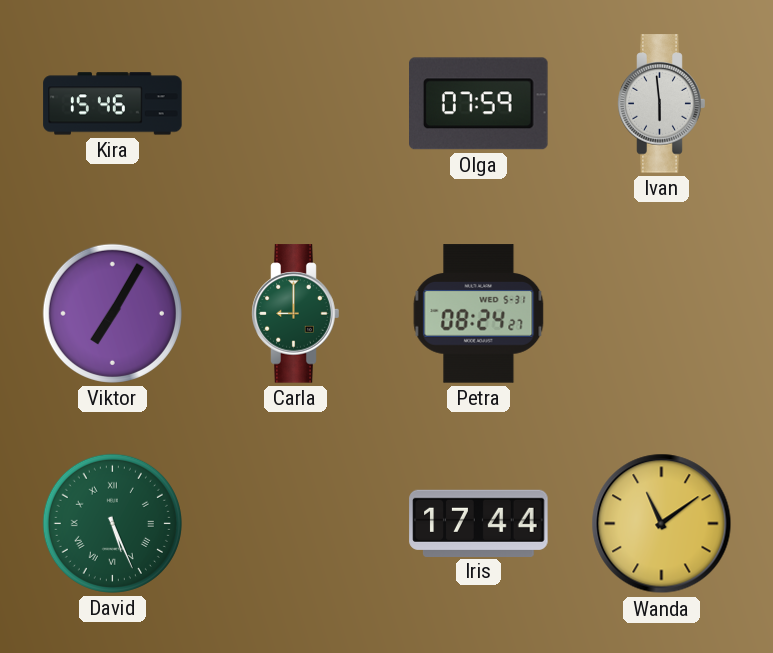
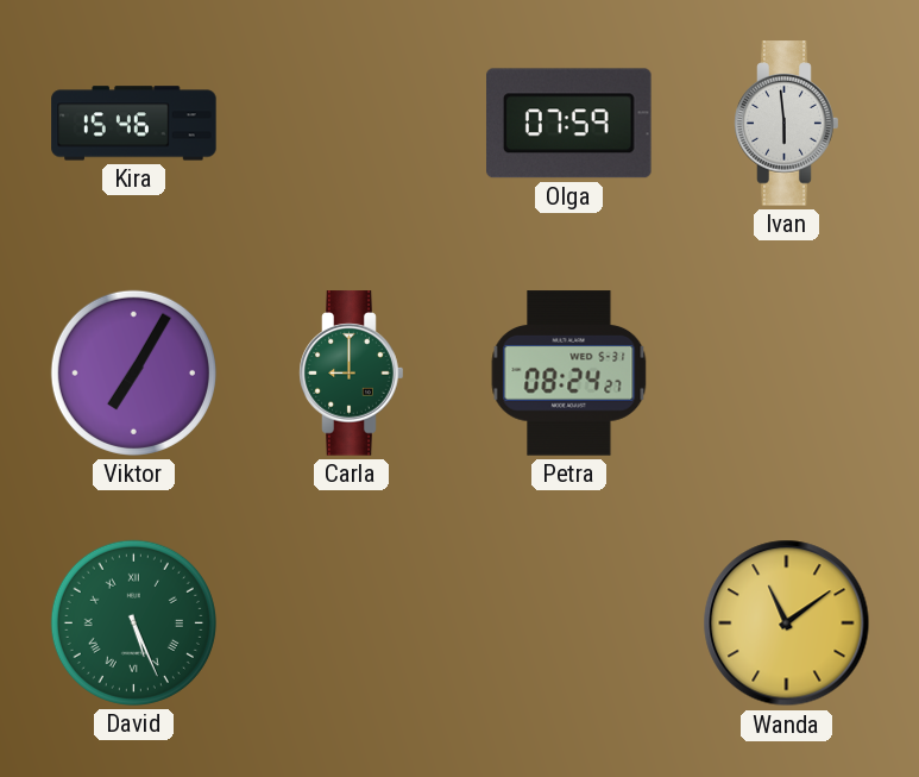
Iris: 17:44 -> none
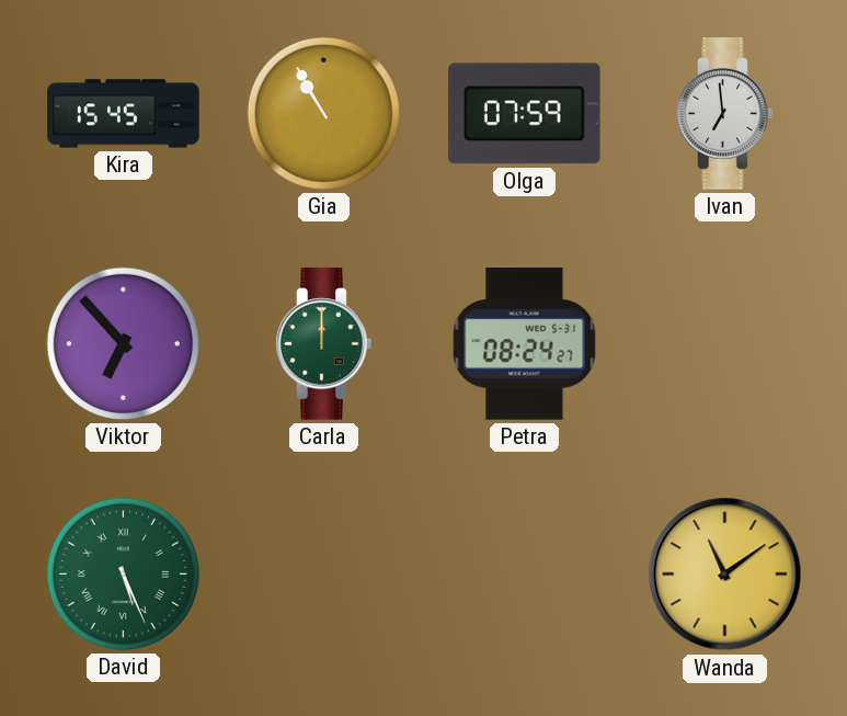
Kira: 15:46 -> 15:45
Gia: none -> 10:55
Ivan: 5:59 -> 6:59
Viktor: 7:05 -> 6:53
Carla: 9:00 -> 12:00
